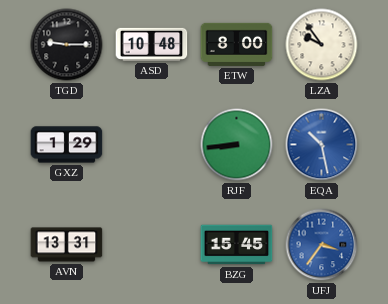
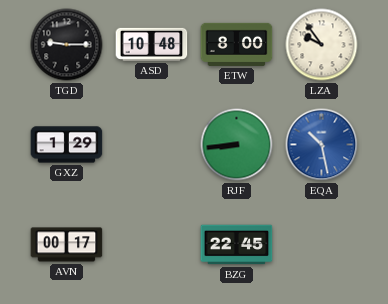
AVN: 13:31 -> 00:17
BZG: 15:45 -> 22:45
UFJ: 3:36 -> none
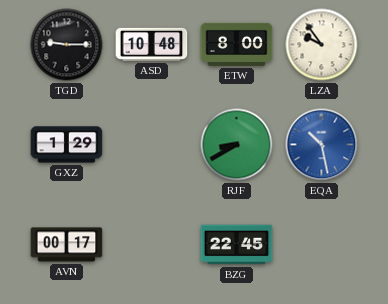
RJF: 8:44 -> 8:40
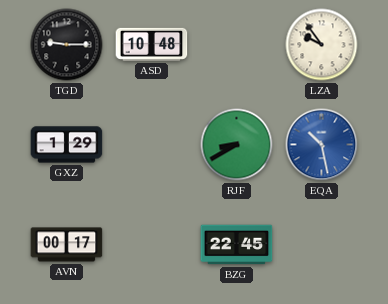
ETW: 8:00 -> none
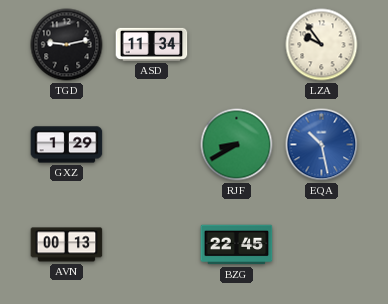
TGD: 9:15 -> 9:13
ASD: 10:48 -> 11:34
AVN: 00:17 -> 00:13
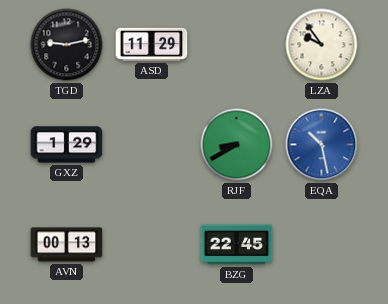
ASD: 11:34 -> 11:29
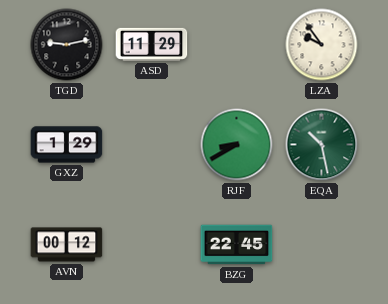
EQA dial: blue -> green
AVN: 00:13 -> 00:12
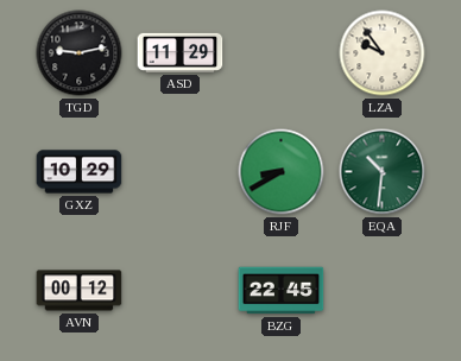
GXZ: 1:29 -> 10:29
EQA: 10:28 -> 10:31
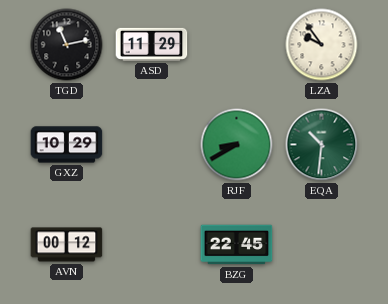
TGD: 9:13 -> 11:13
